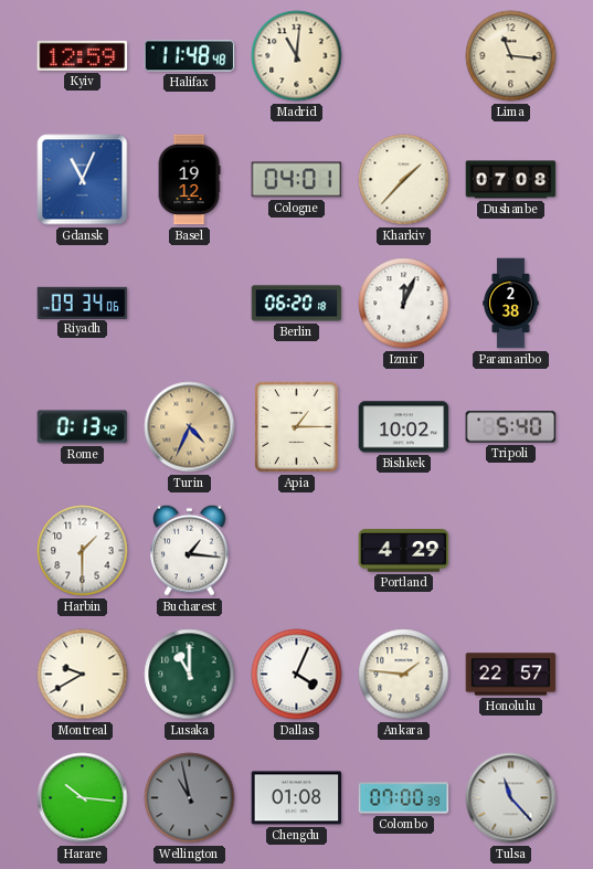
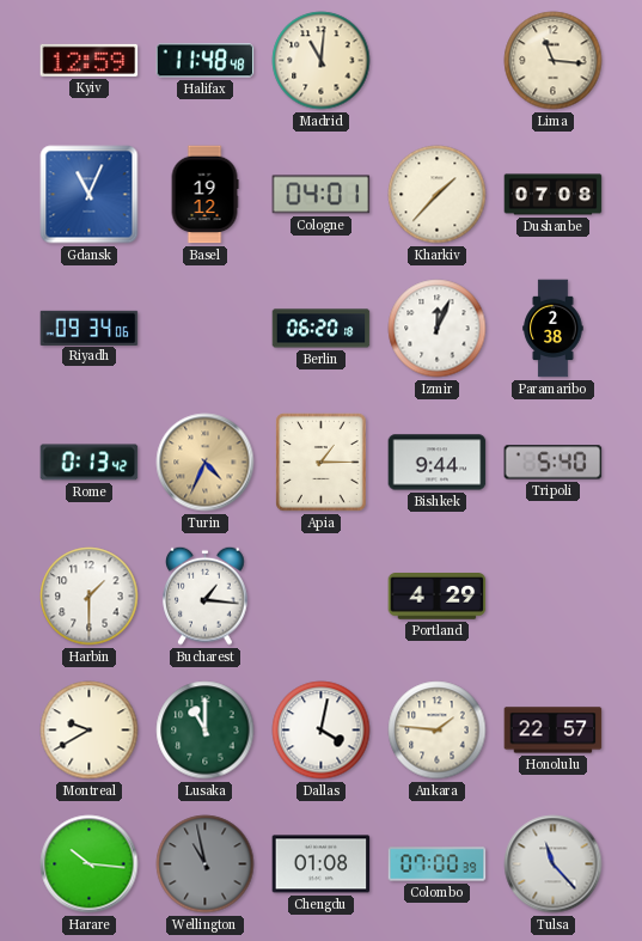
Bishkek: 10:02 -> 9:44
Dallas: 4:04 -> 4:02
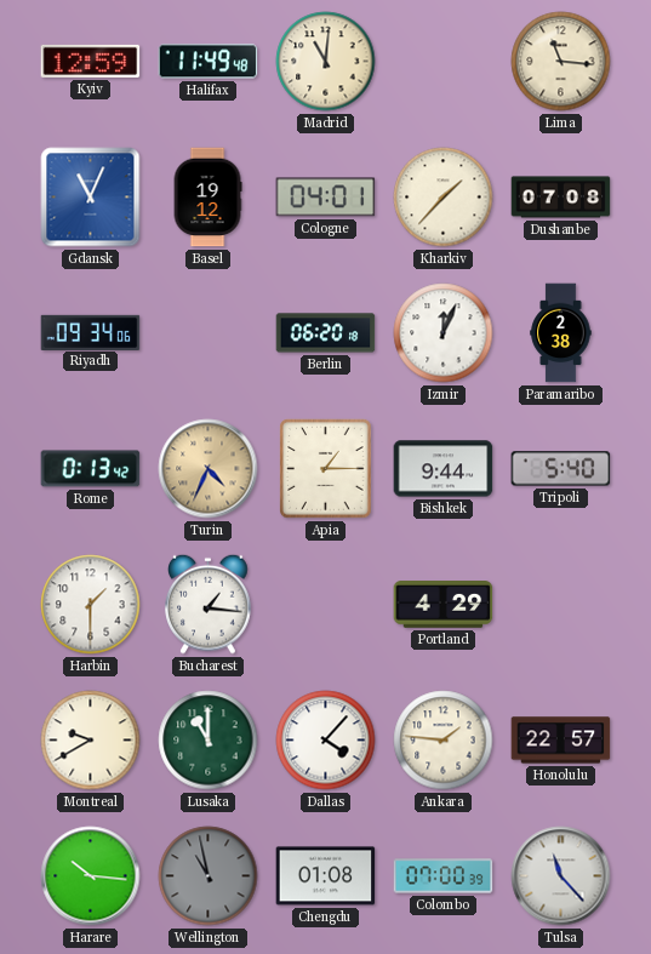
Halifax: 11:48 -> 11:49
Dallas: 4:02 -> 4:07
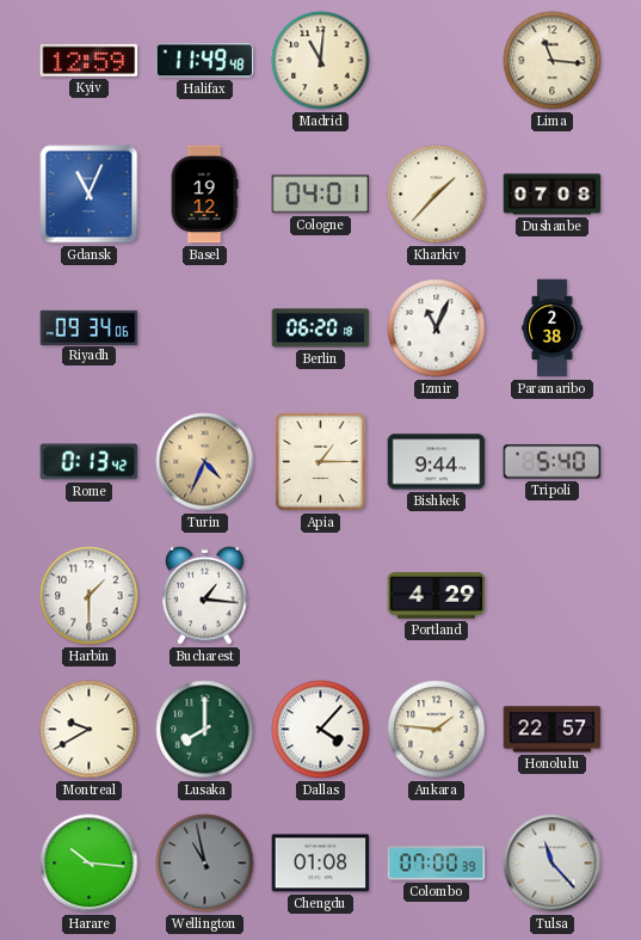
Izmir: 12:04 -> 11:04
Lusaka: 11:00 -> 8:00
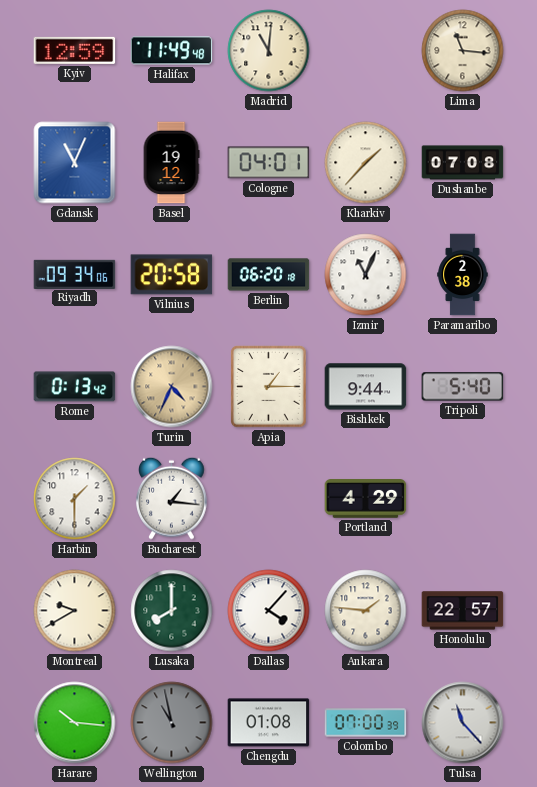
Vilnius: none -> 20:58
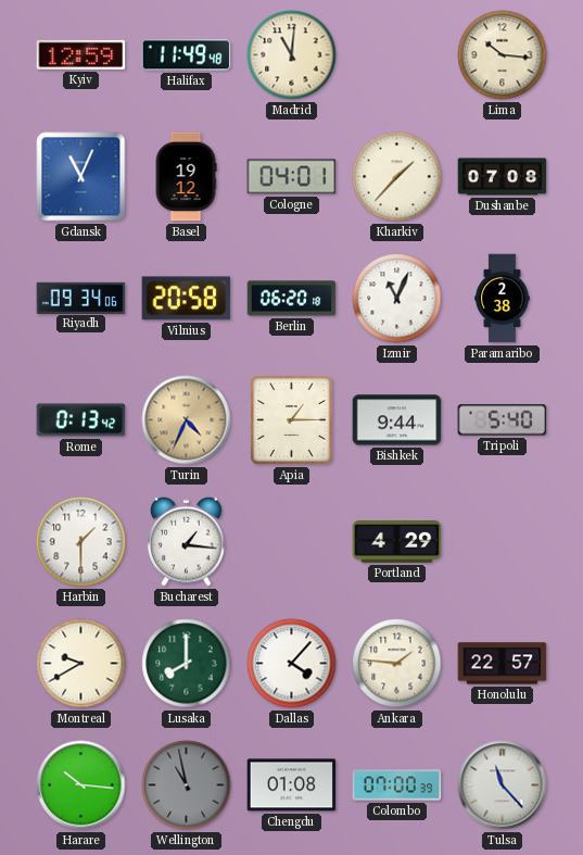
Lima: 11:16 -> 10:16
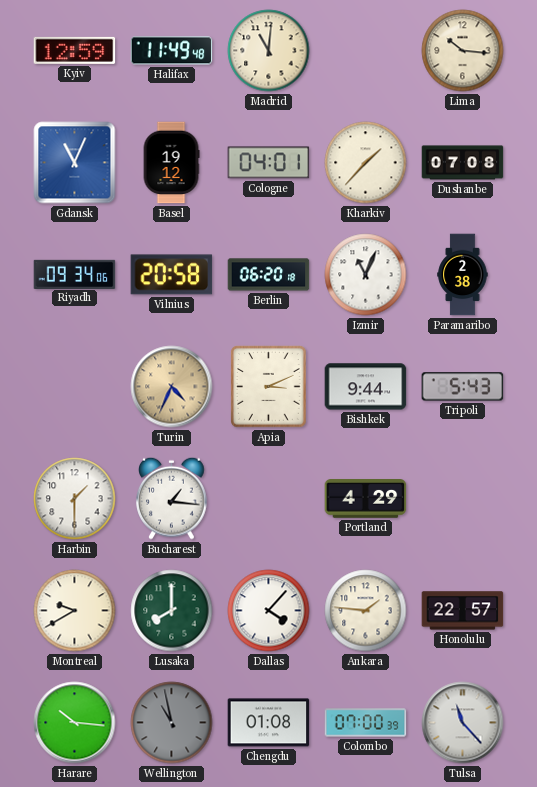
Rome: 0:13 -> none
Apia: 1:15 -> 3:11
Tripoli: 5:40 -> 5:43
